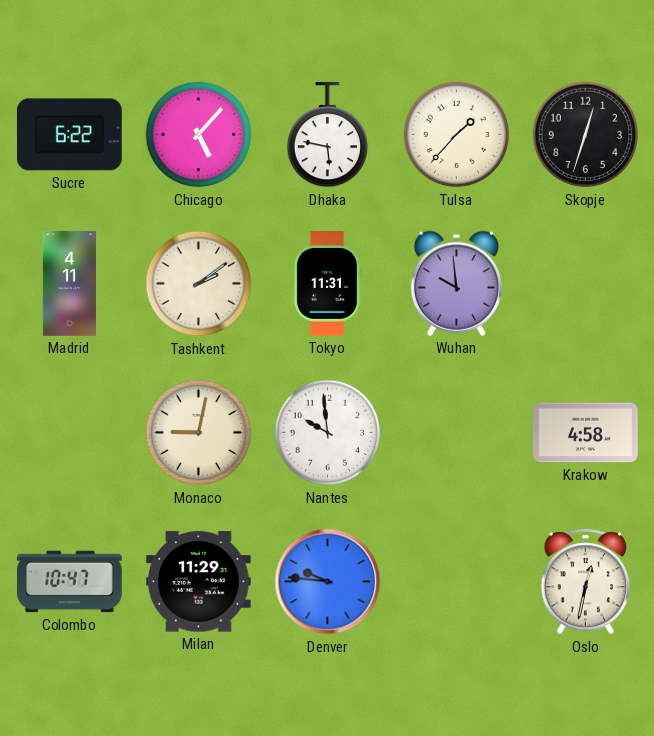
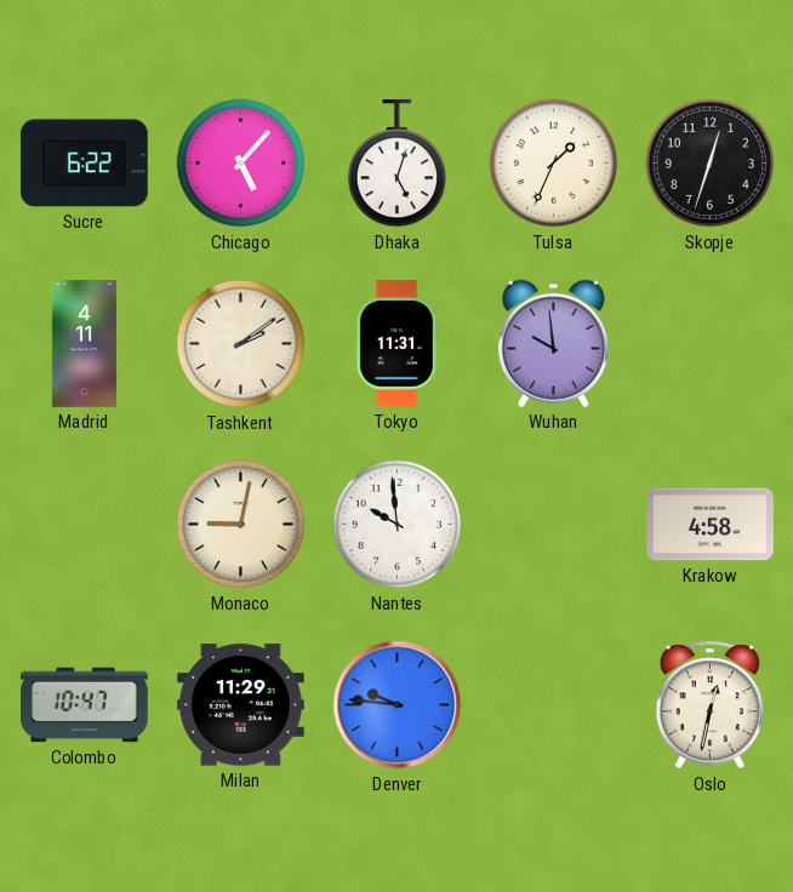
Dhaka: 5:47 -> 5:03
Tulsa: 1:37 -> 1:34
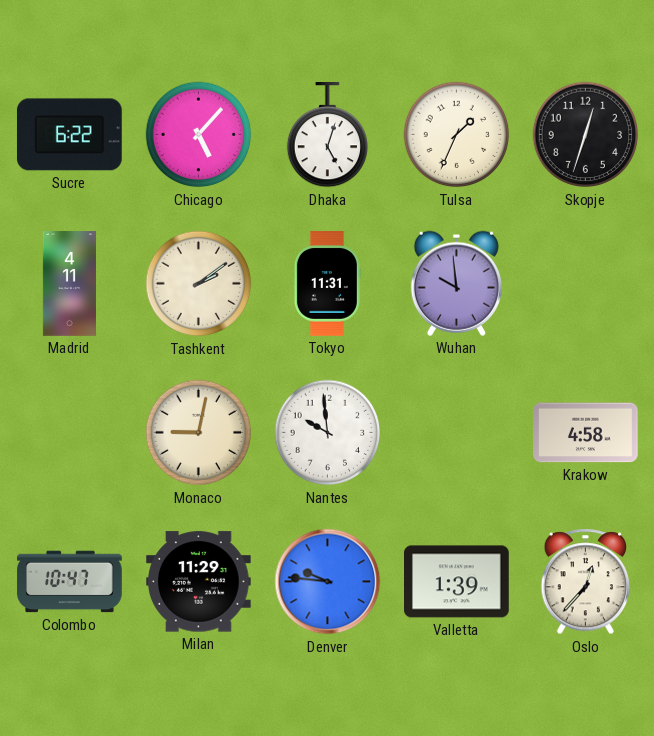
Valletta: none -> 1:39
Oslo: 12:32 -> 12:37
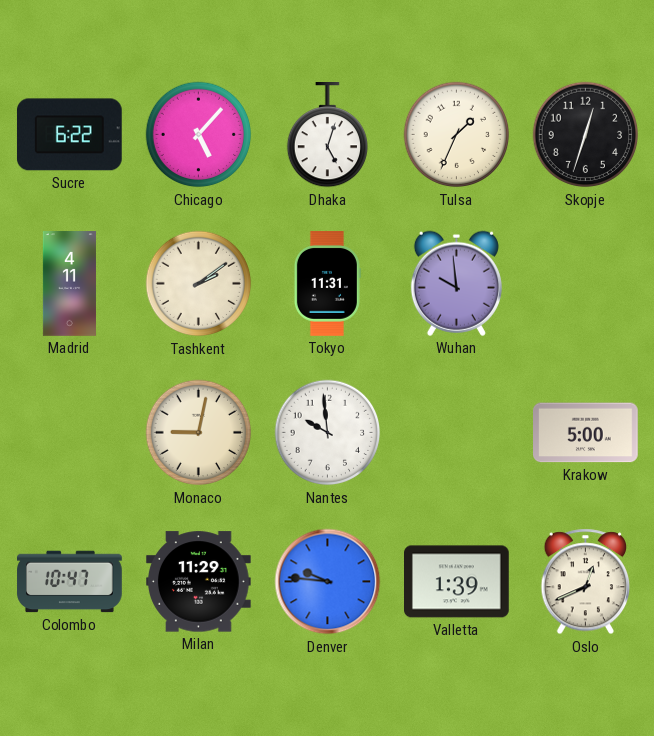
Krakow: 4:58 -> 5:00
Oslo: 12:37 -> 12:41
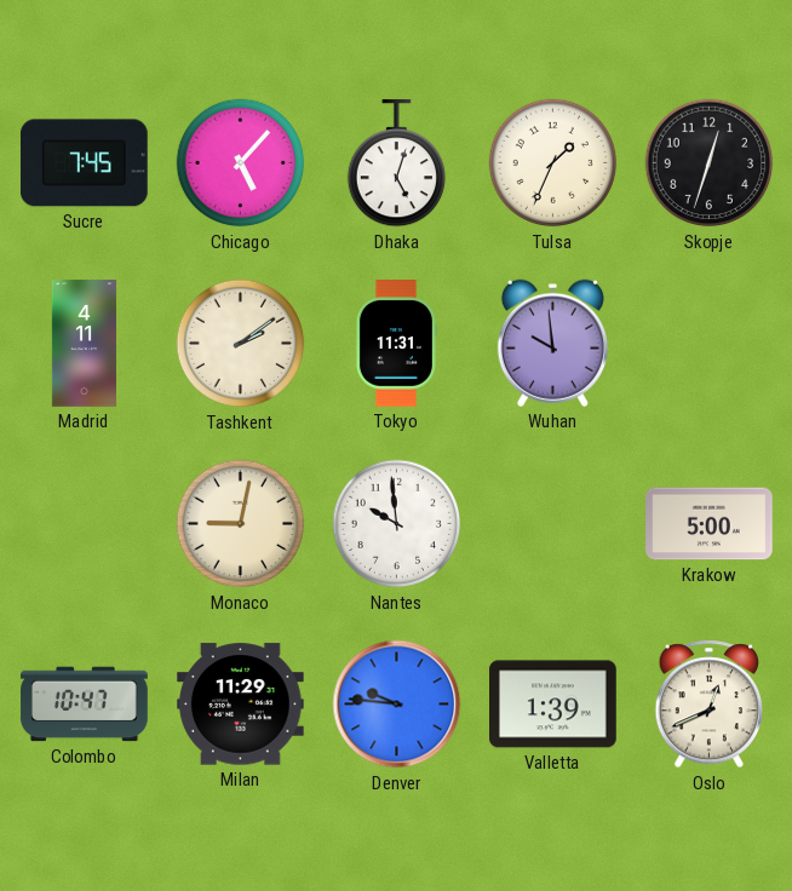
Sucre: 6:22 -> 7:45
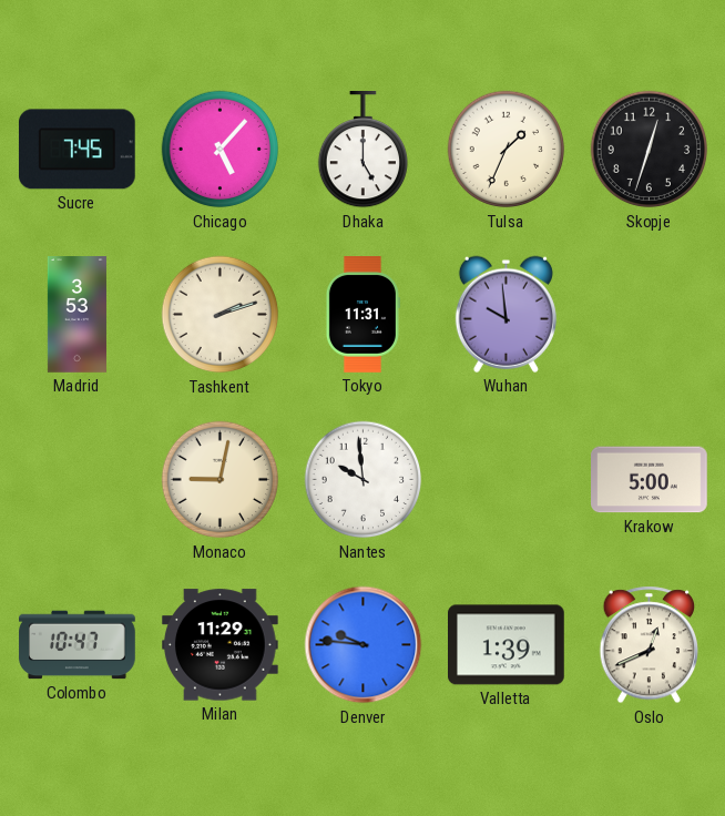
Dhaka: 5:03 -> 5:00
Madrid: 4:11 -> 3:53
Tashkent: 2:09 -> 2:12
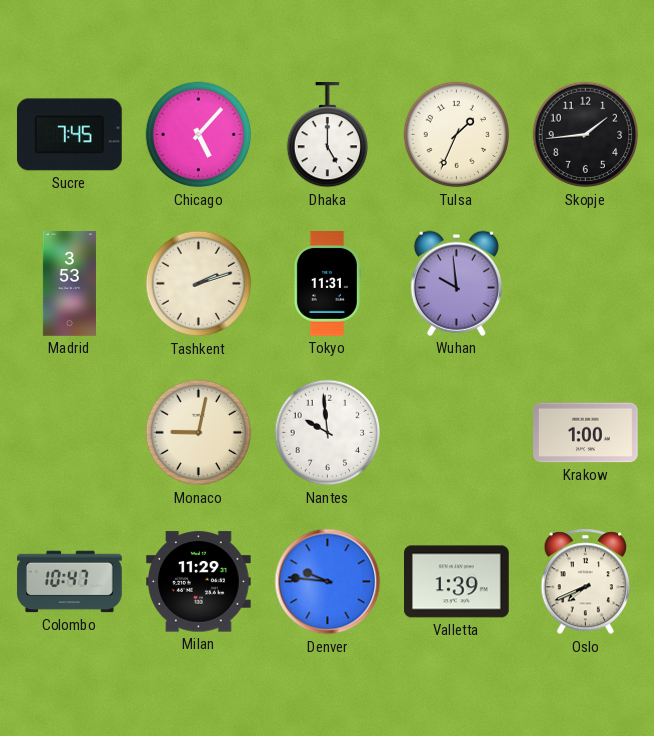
Skopje: 12:33 -> 1:44
Krakow: 5:00 -> 1:00
Oslo: 12:41 -> 7:41
